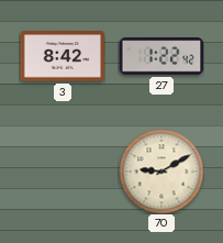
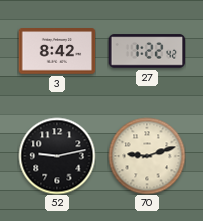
52: none -> 9:13
70: 9:10 -> 9:12
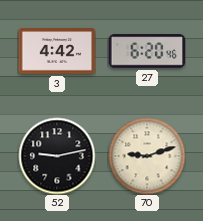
3: 8:42 -> 4:42
27: 1:22 -> 6:20
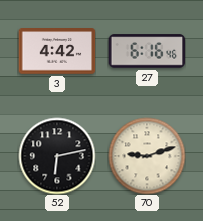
27: 6:20 -> 6:16
52: 9:13 -> 6:13
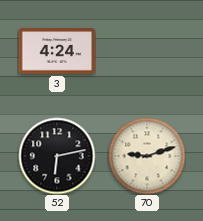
3: 4:42 -> 4:24
27: 6:16 -> none
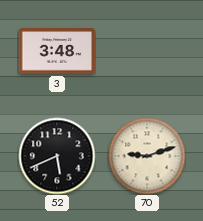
3: 4:24 -> 3:48
52: 6:13 -> 5:41
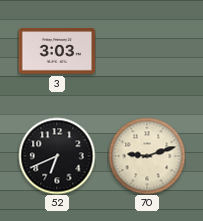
3: 3:48 -> 3:03
52: 5:41 -> 6:41
